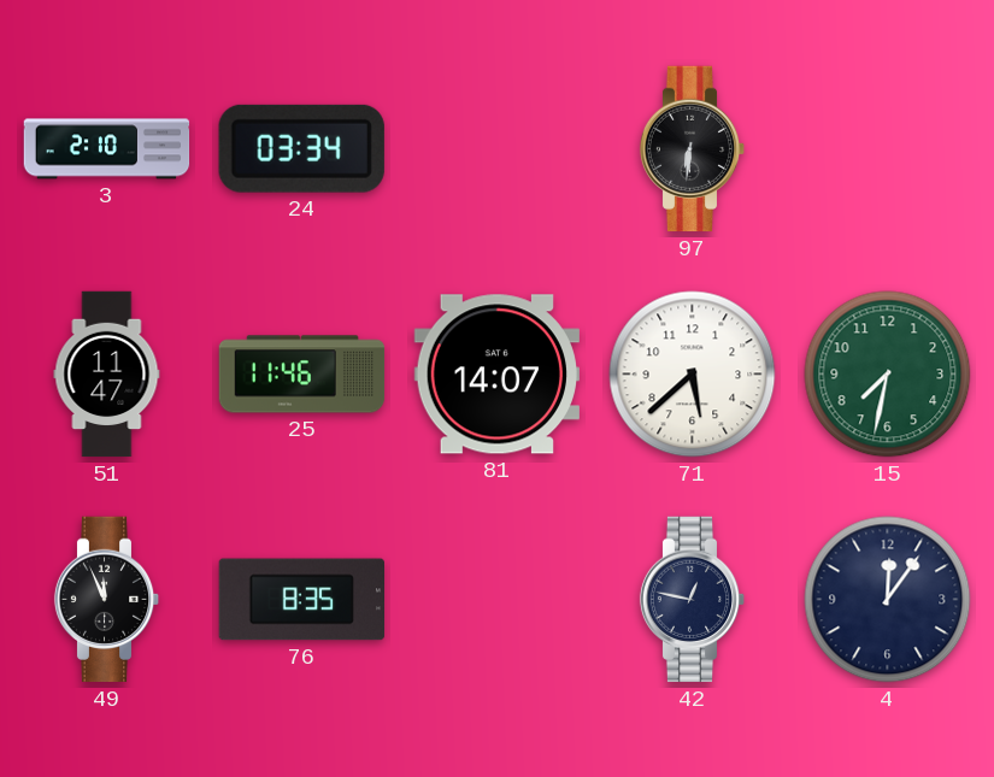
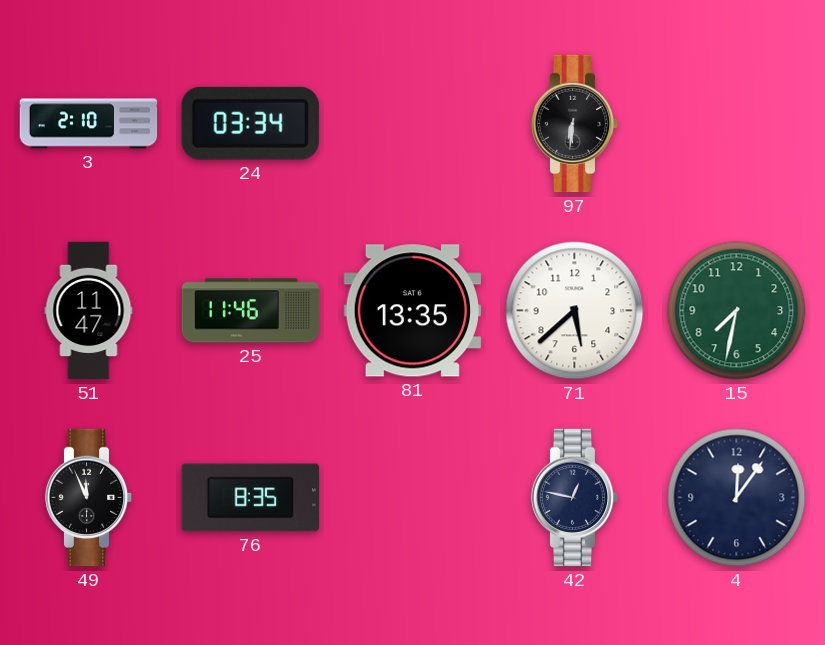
81: 14:07 -> 13:35
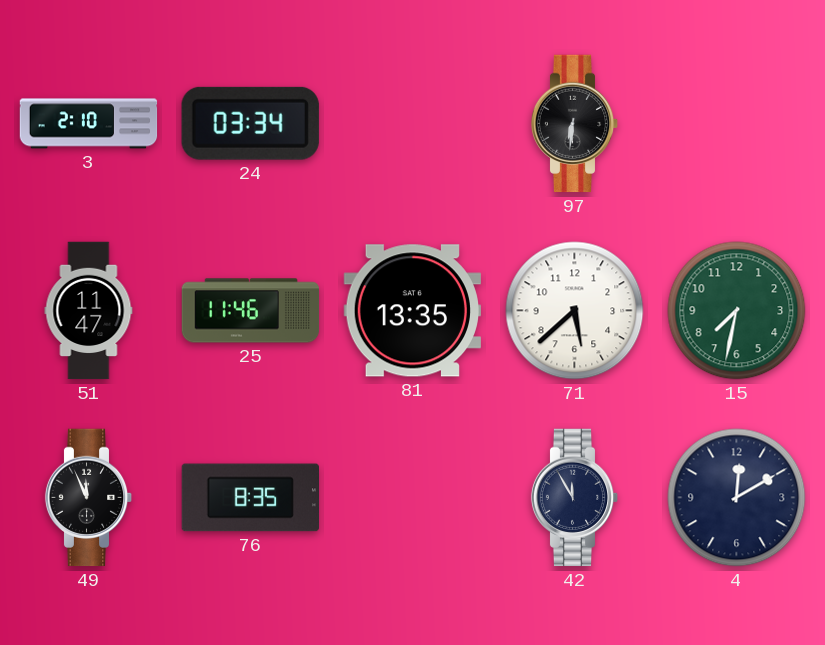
42: 12:47 -> 11:55
4: 12:06 -> 12:10
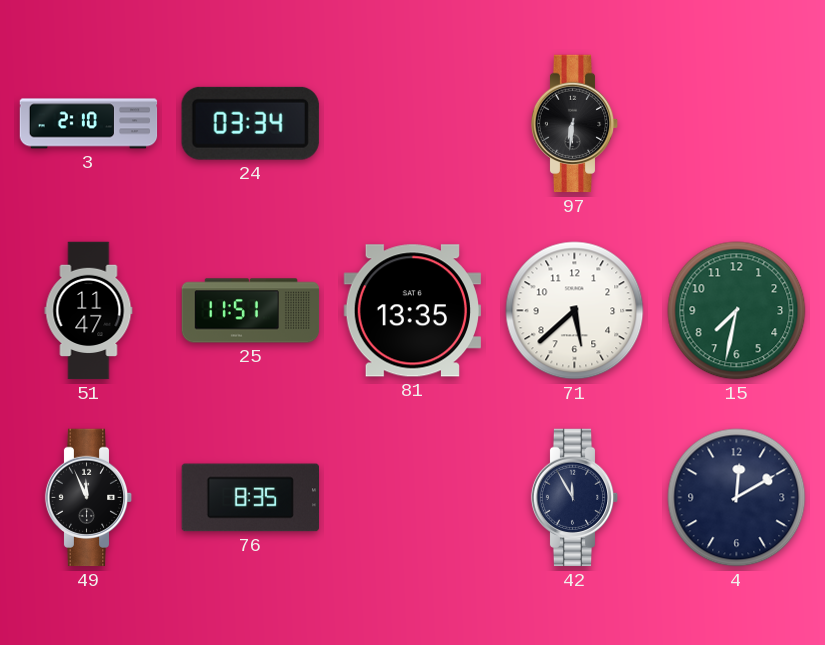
25: 11:46 -> 11:51
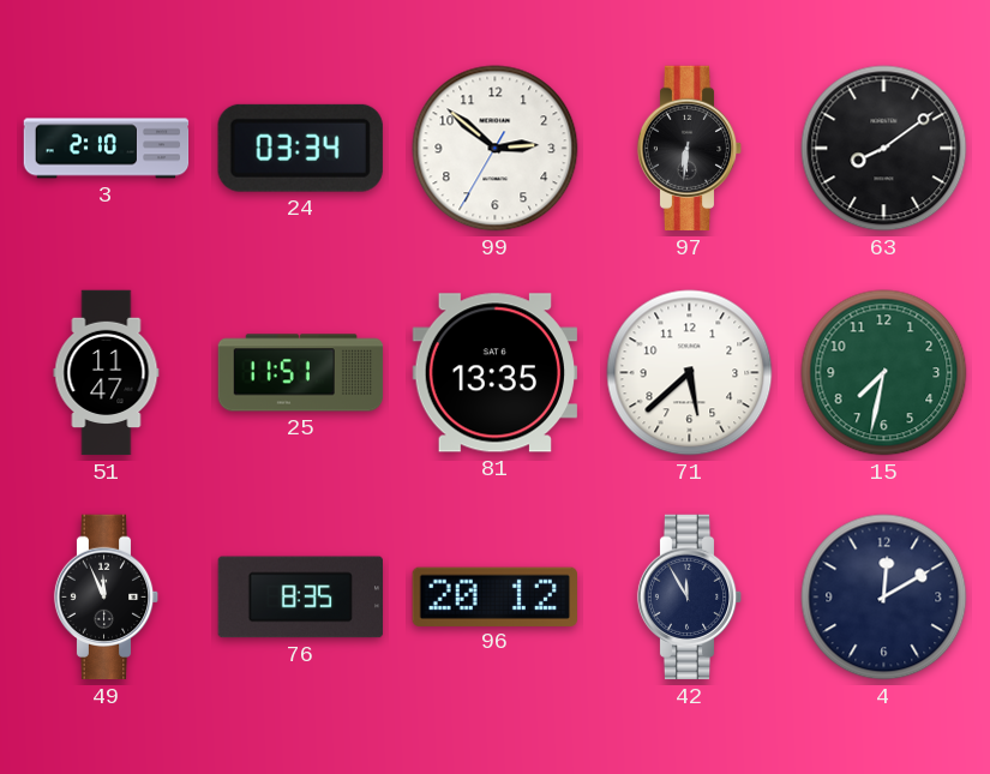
99: none -> 2:51
63: none -> 8:09
96: none -> 20:12
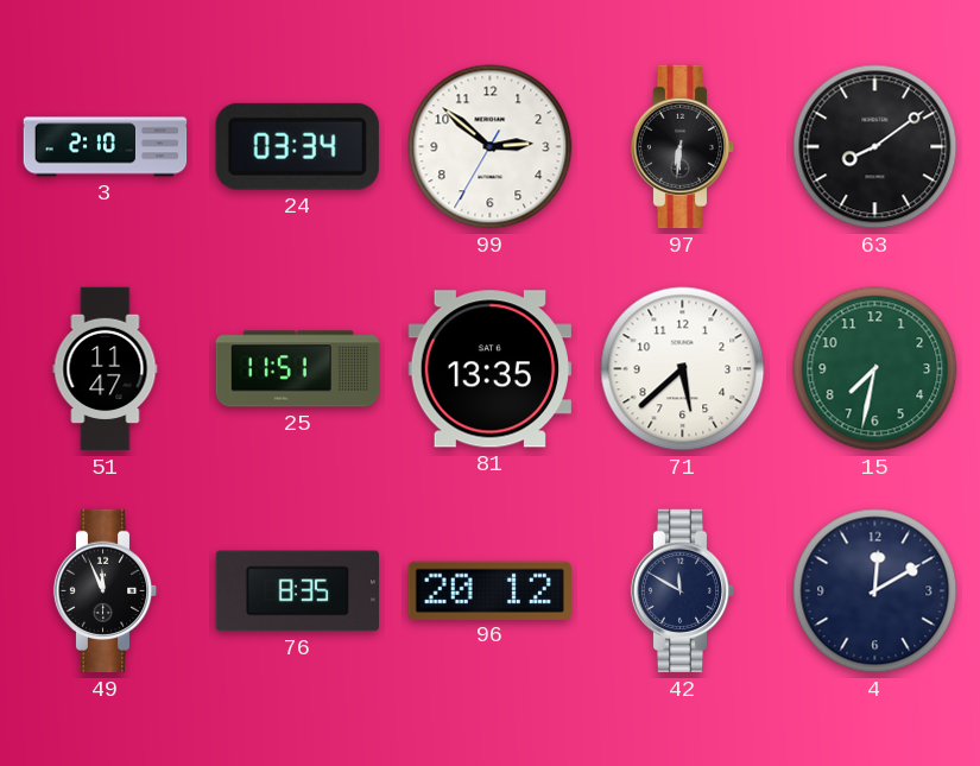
42: 11:55 -> 11:50
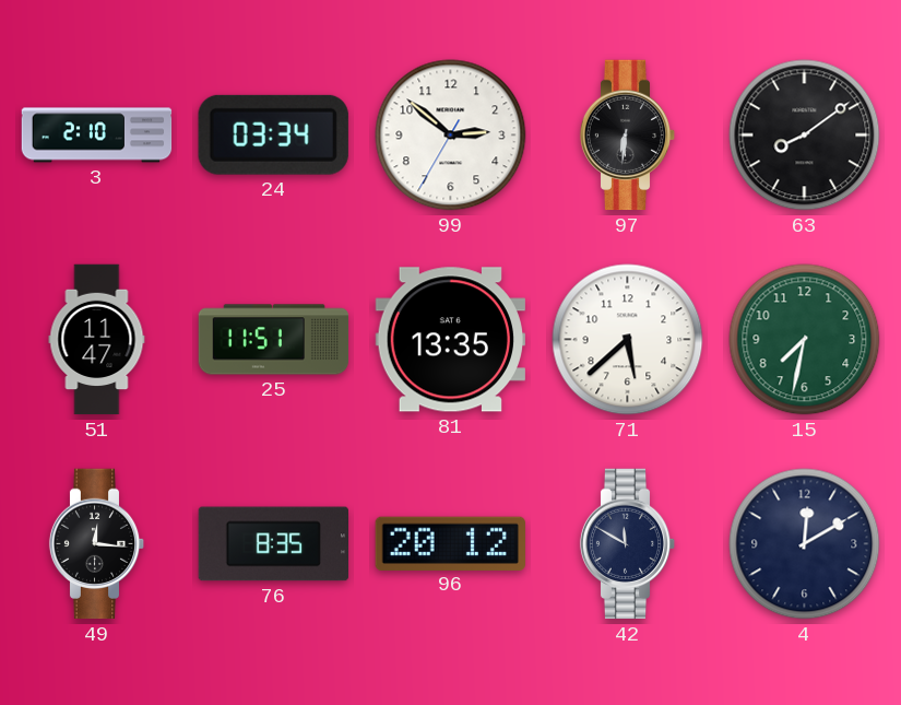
49: 11:56 -> 12:16
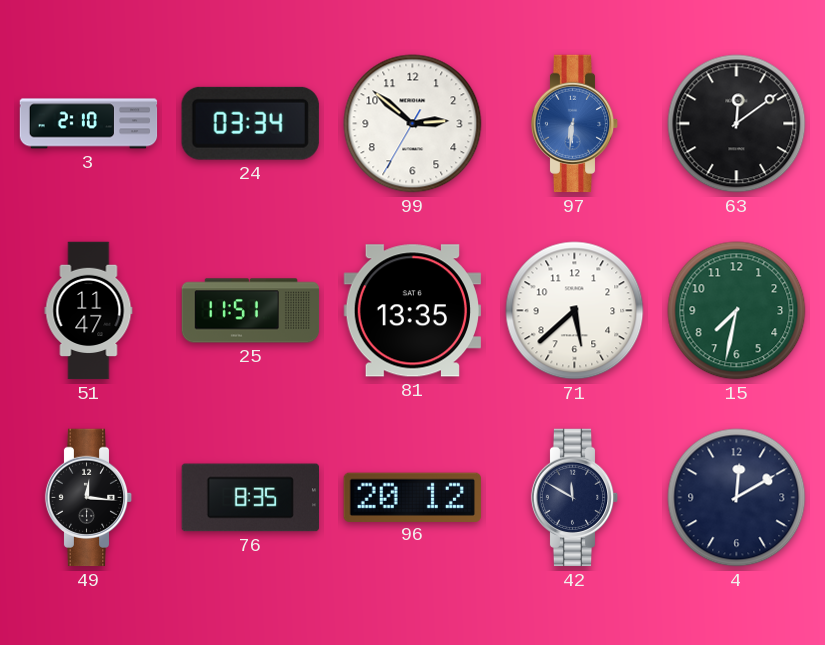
97 dial: black -> blue
63: 8:09 -> 12:09
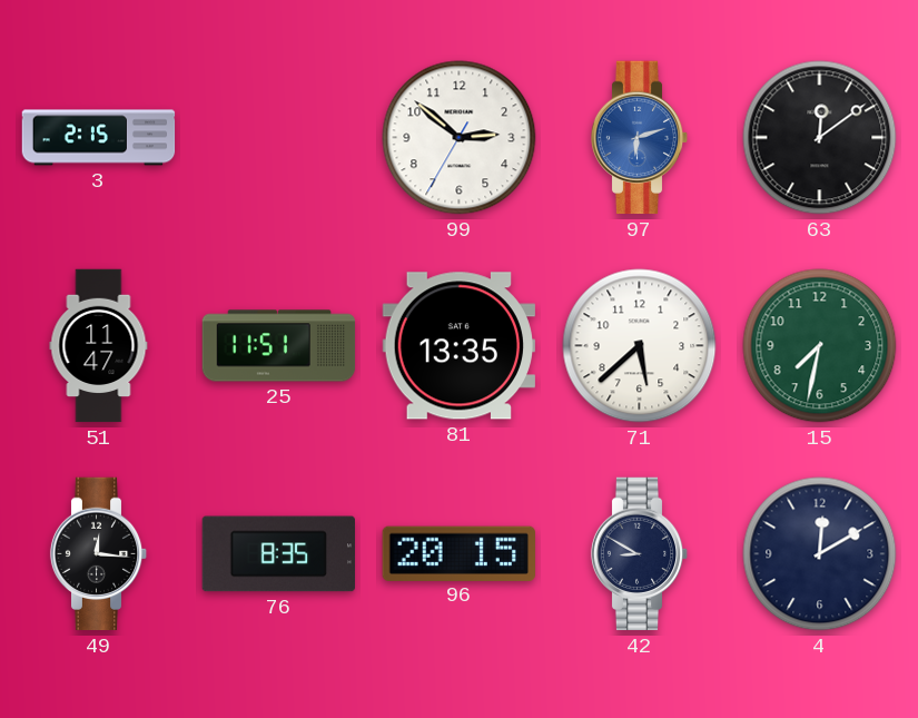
3: 2:10 -> 2:15
24: 03:34 -> none
97: 6:31 -> 6:12
96: 20:12 -> 20:15
42: 11:50 -> 8:50
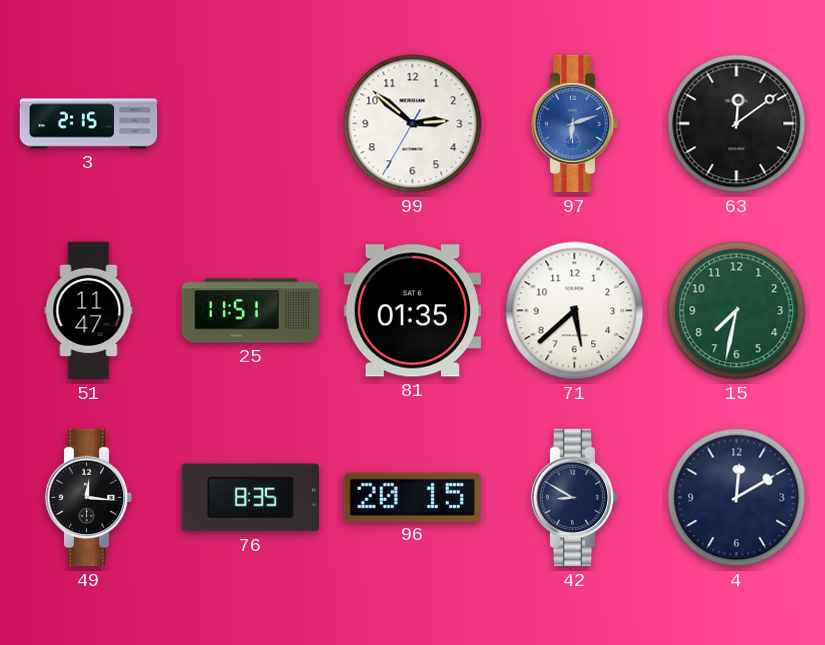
81: 13:35 -> 01:35
